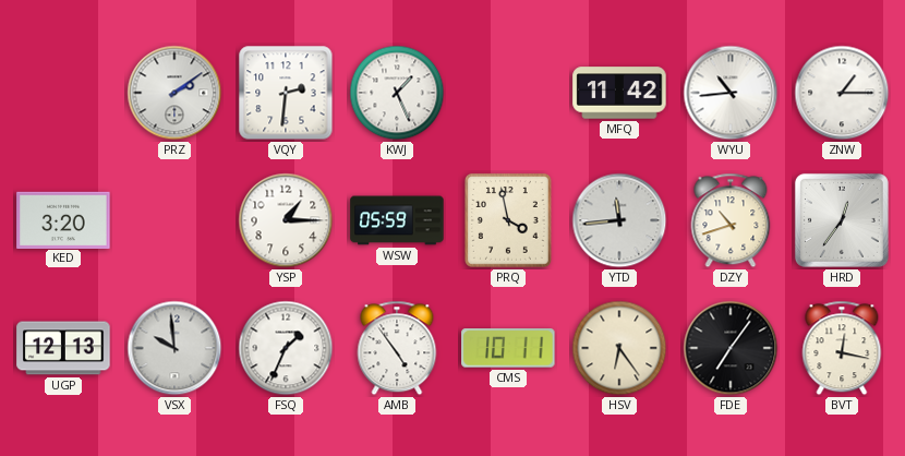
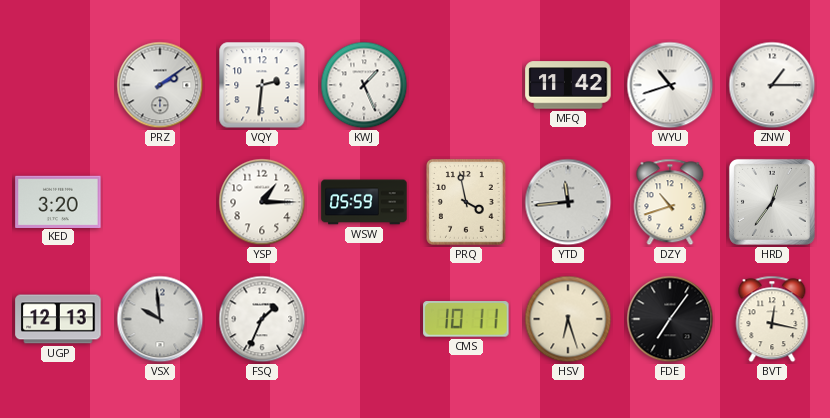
WYU: 10:44 -> 10:42
AMB: 4:54 -> none
HSV: 6:24 -> 6:27
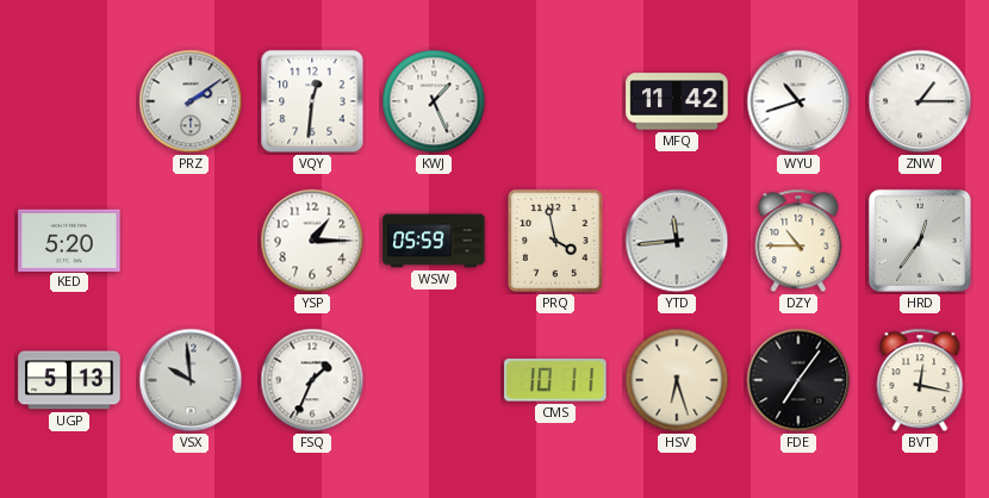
VQY: 2:31 -> 12:31
KED: 3:20 -> 5:20
DZY: 10:42 -> 10:45
UGP: 12:13 -> 5:13
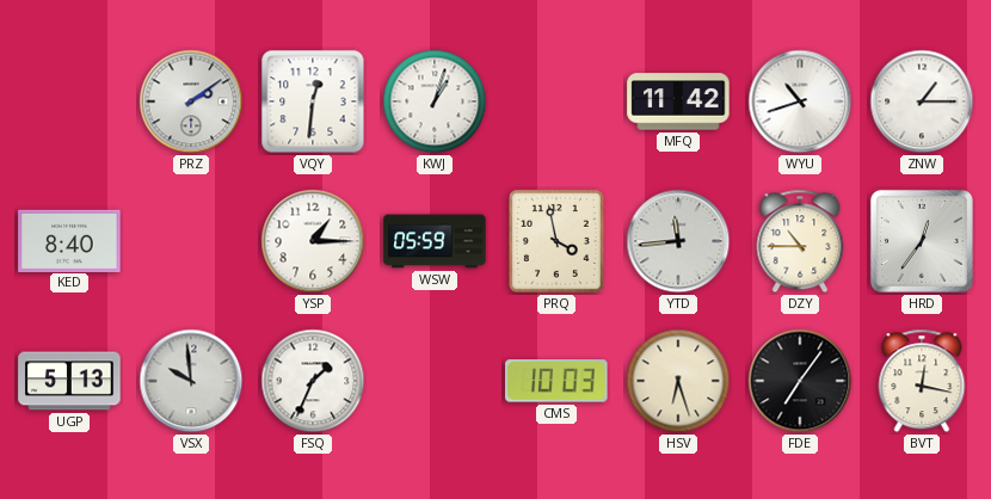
KWJ: 1:26 -> 1:03
KED: 5:20 -> 8:40
CMS: 10:11 -> 10:03
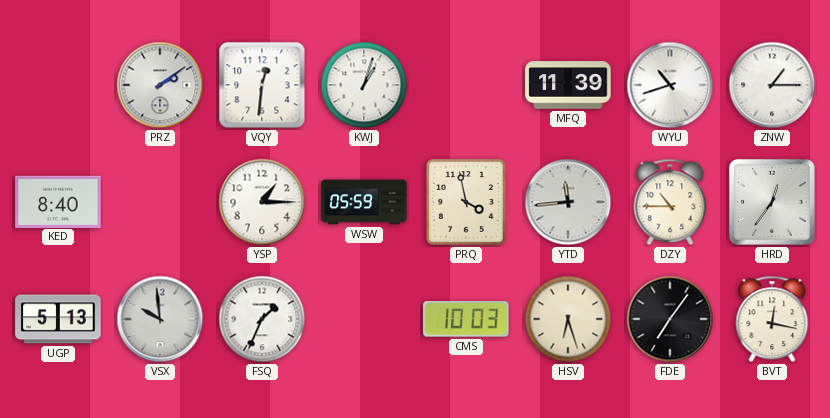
MFQ: 11:42 -> 11:39
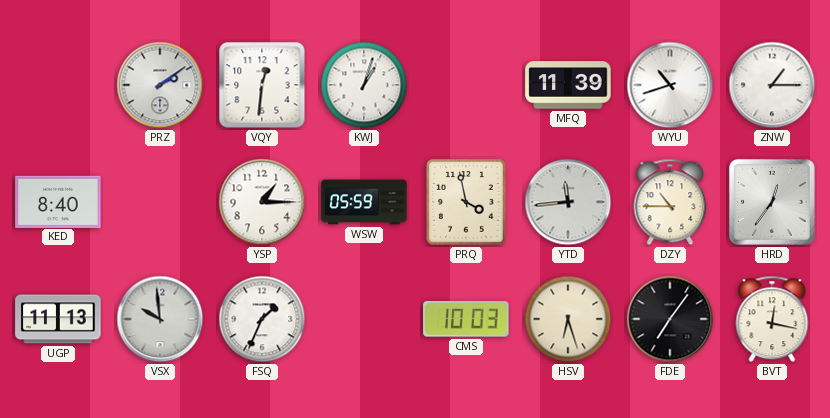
UGP: 5:13 -> 11:13
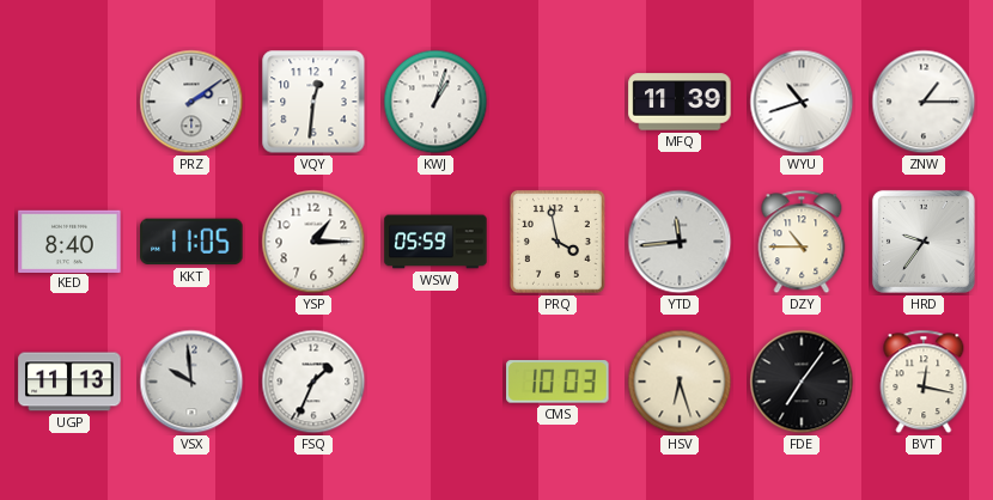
KKT: none -> 11:05
HRD: 12:36 -> 9:36
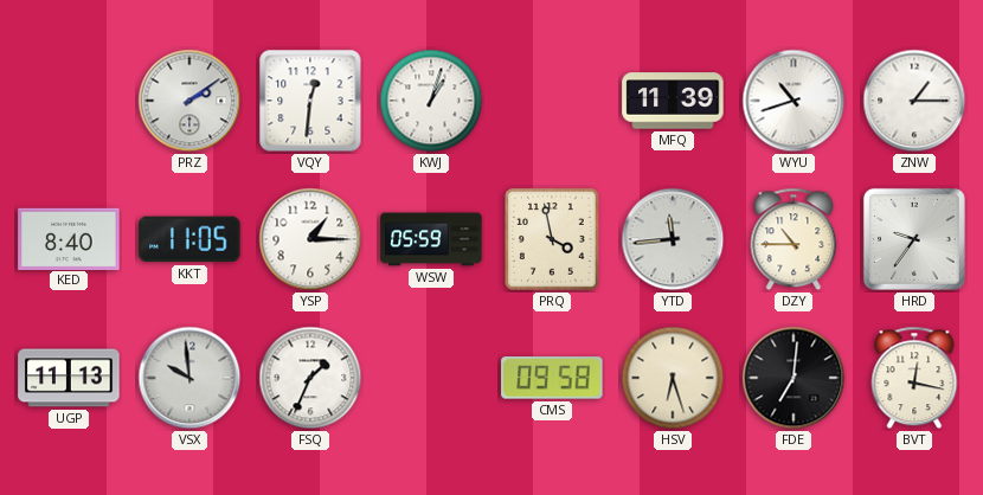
CMS: 10:03 -> 09:58
FDE: 7:06 -> 7:01
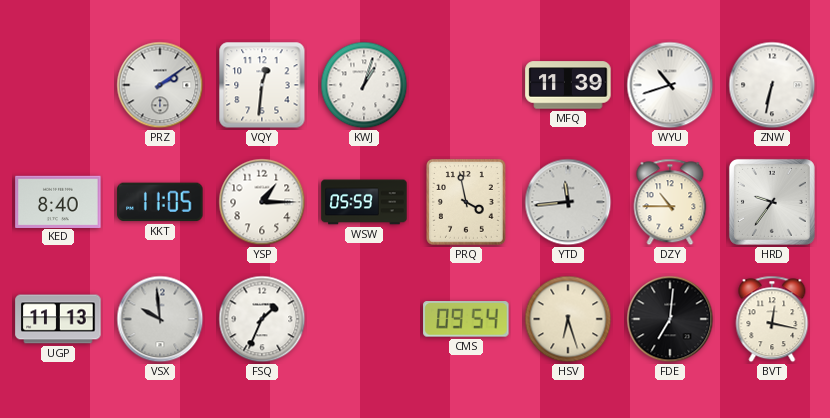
ZNW: 1:15 -> 6:32
CMS: 09:58 -> 09:54
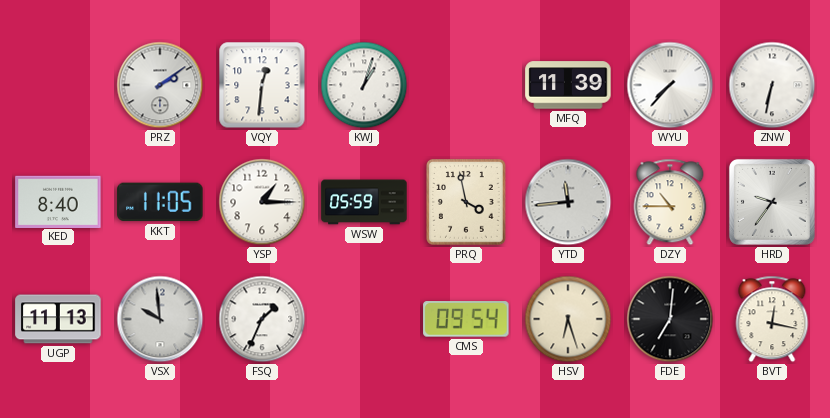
WYU: 10:42 -> 7:37
